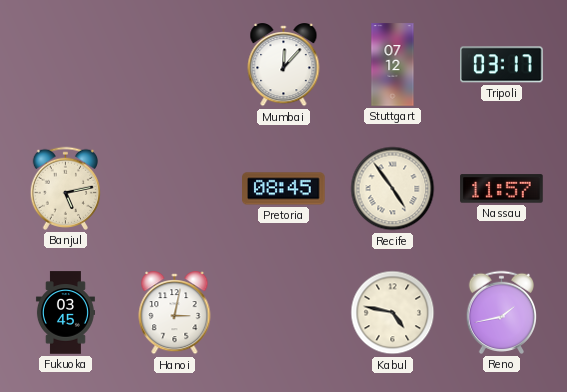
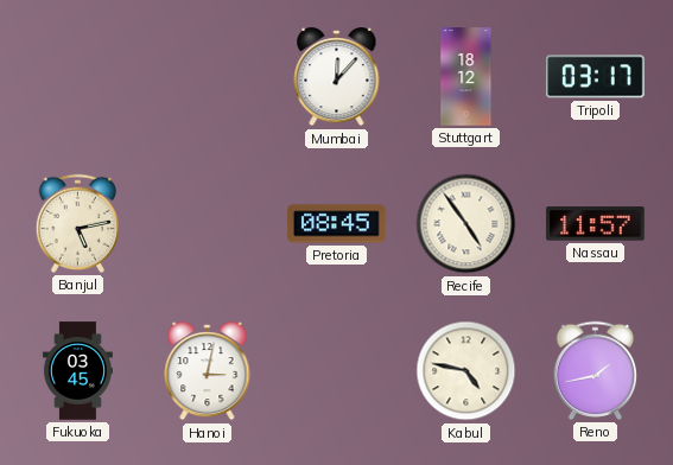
Stuttgart: 07:12 -> 18:12
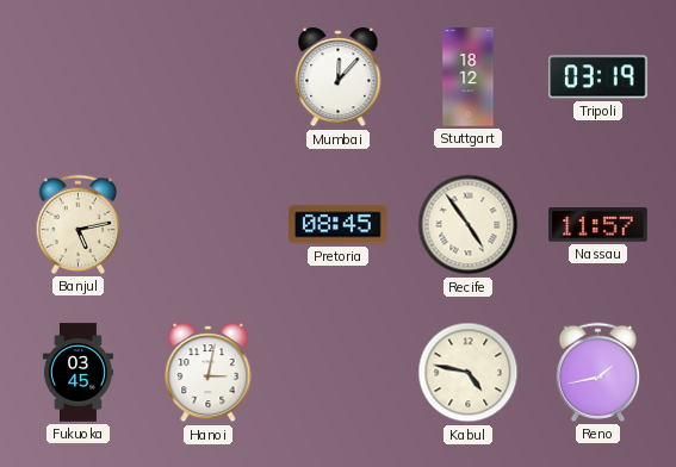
Tripoli: 03:17 -> 03:19
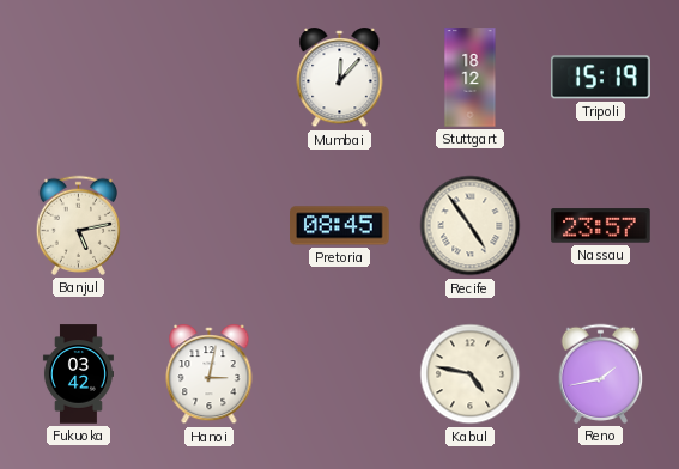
Tripoli: 03:19 -> 15:19
Nassau: 11:57 -> 23:57
Fukuoka: 03:45 -> 03:42
